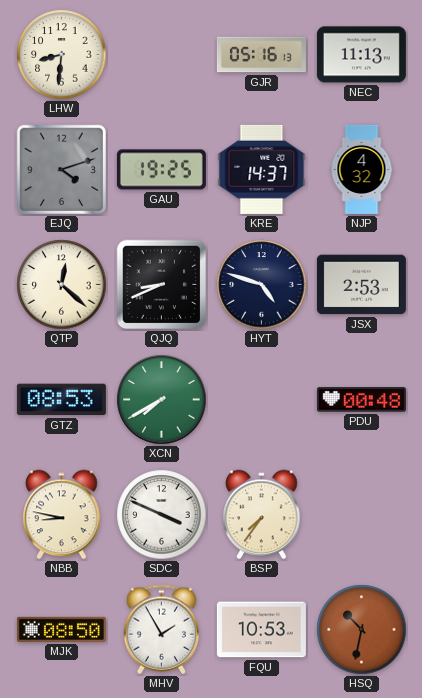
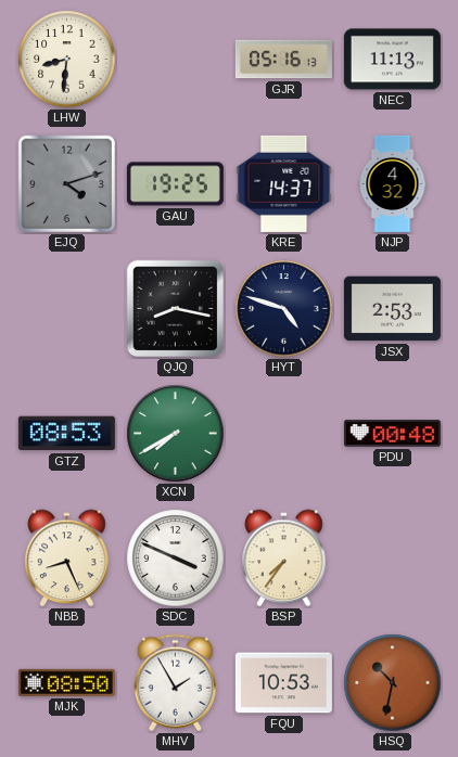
QTP: 12:22 -> none
QJQ: 8:41 -> 8:17
NBB: 8:47 -> 8:26
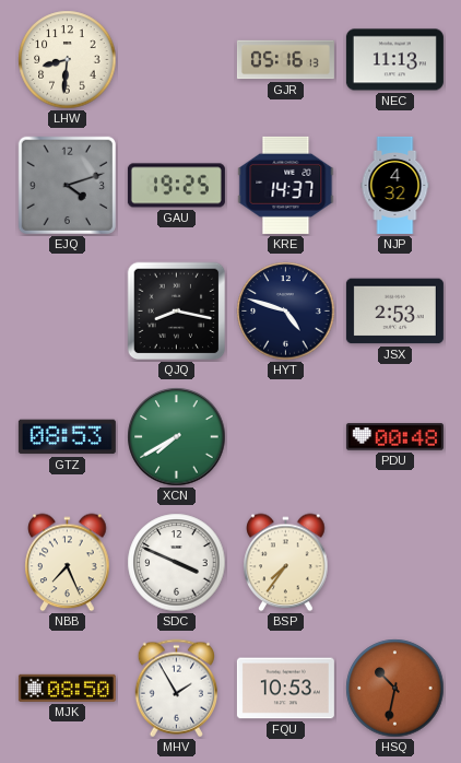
NBB: 8:26 -> 7:26
